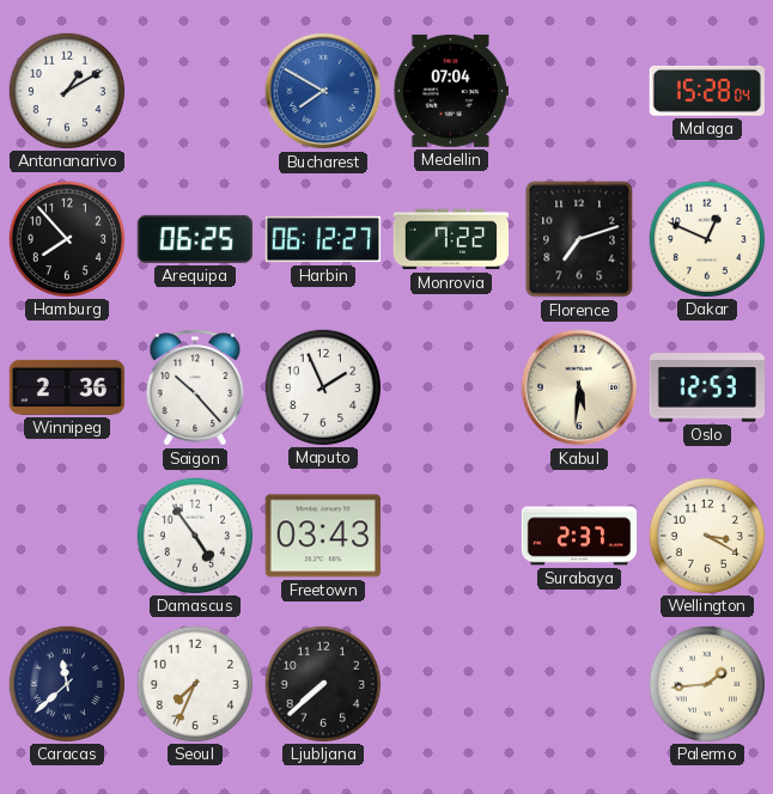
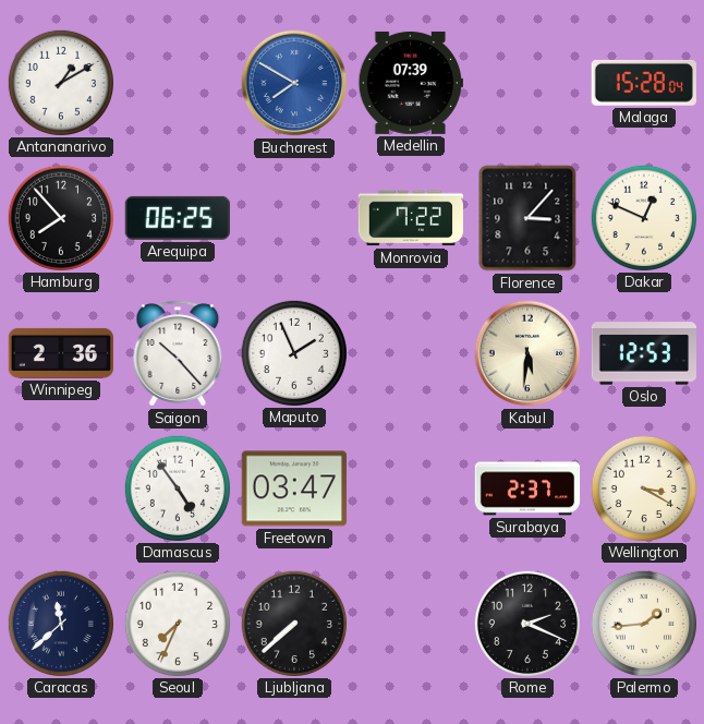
Medellin: 07:04 -> 07:39
Harbin: 06:12 -> none
Florence: 7:12 -> 3:07
Freetown: 03:43 -> 03:47
Rome: none -> 2:19
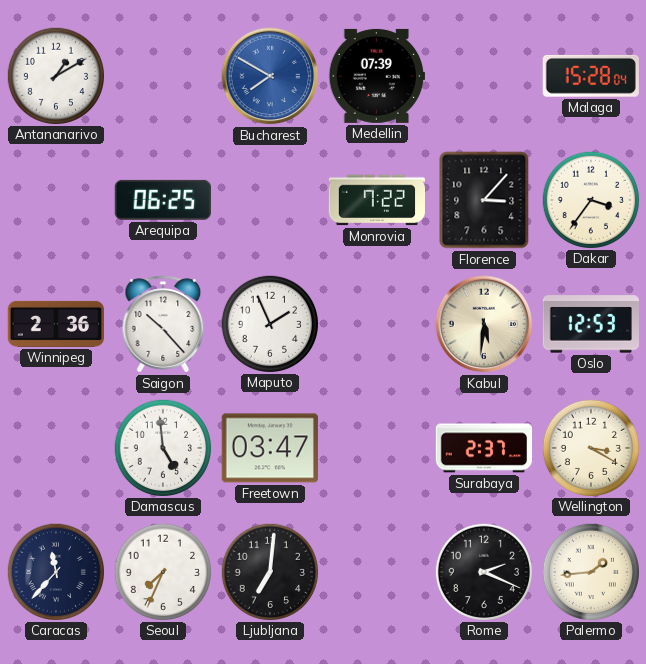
Hamburg: 7:53 -> none
Dakar: 12:49 -> 3:36
Damascus: 4:54 -> 4:59
Caracas: 11:38 -> 11:37
Ljubljana: 7:38 -> 7:01
